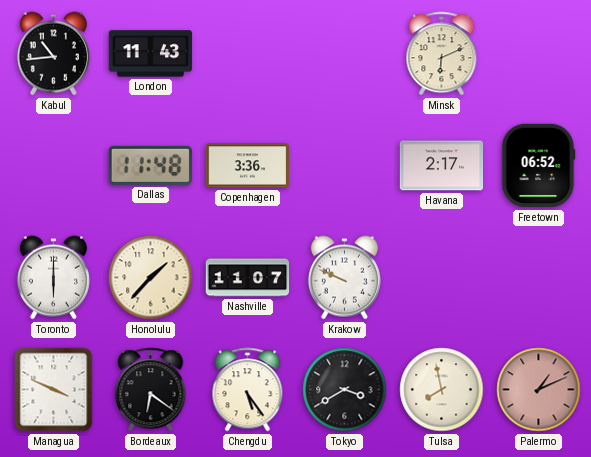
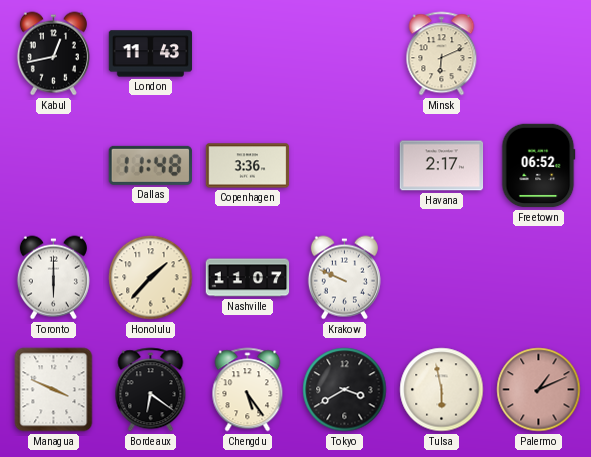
Kabul: 10:44 -> 12:43
Tulsa: 7:58 -> 5:58
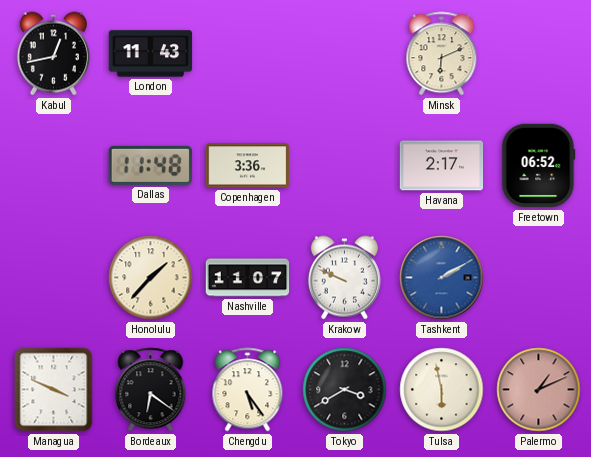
Toronto: 6:00 -> none
Tashkent: none -> 2:10
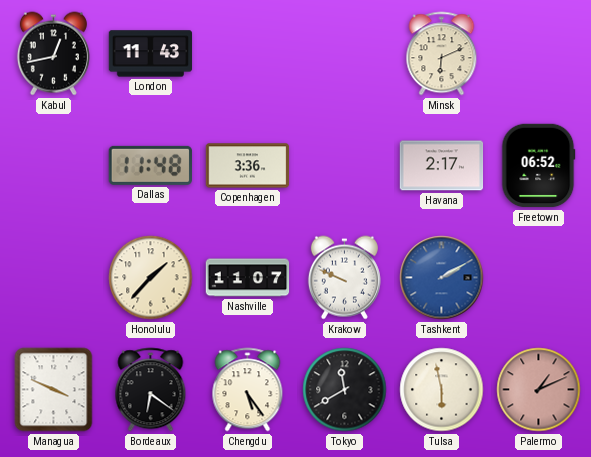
Tokyo: 3:40 -> 11:40
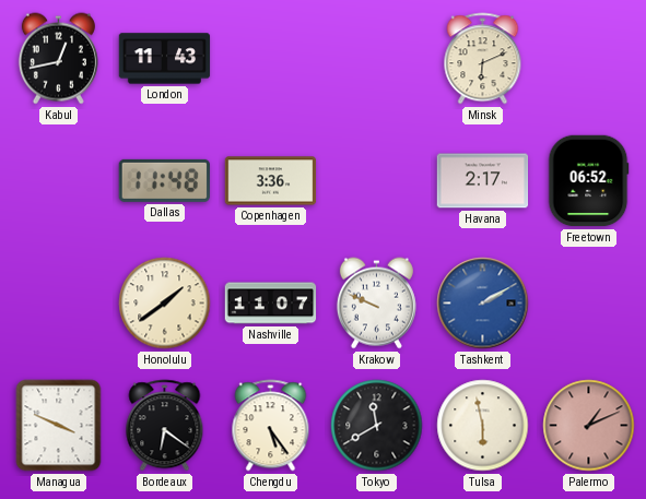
Honolulu: 1:37 -> 1:39
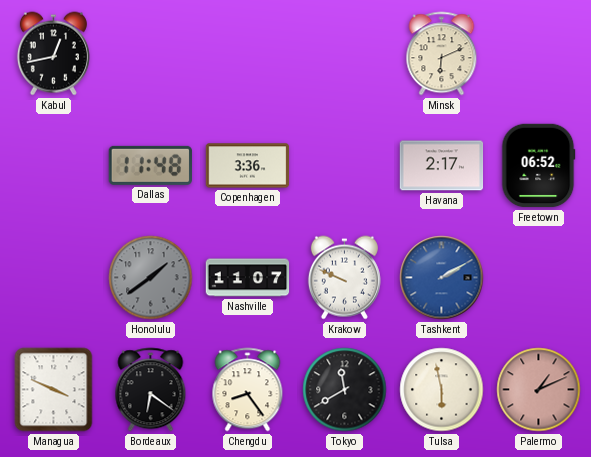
London: 11:43 -> none
Honolulu dial: cream -> grey
Chengdu: 5:24 -> 8:24
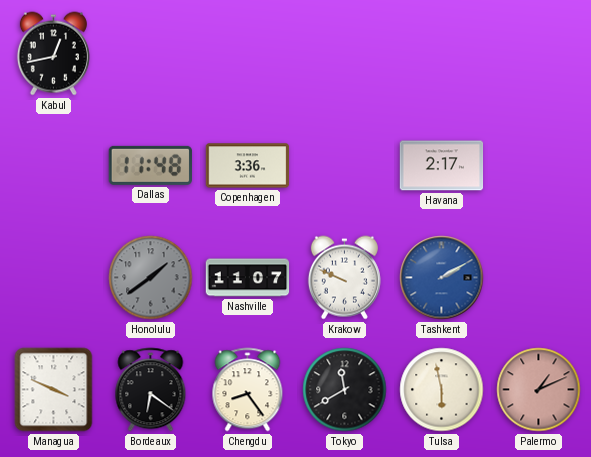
Minsk: 6:11 -> none
Freetown: 06:52 -> none
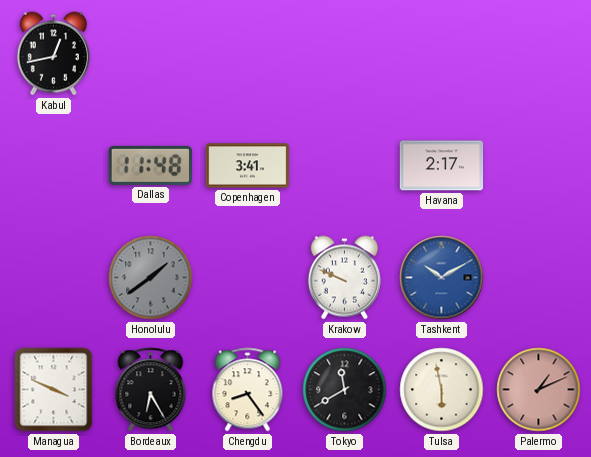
Copenhagen: 3:36 -> 3:41
Nashville: 11:07 -> none
Tashkent: 2:10 -> 10:10
Bordeaux: 6:21 -> 6:25
